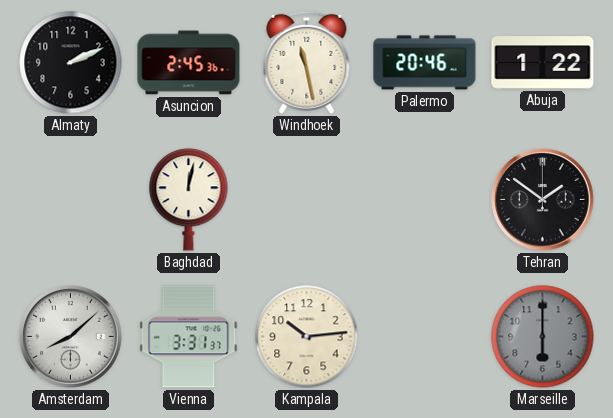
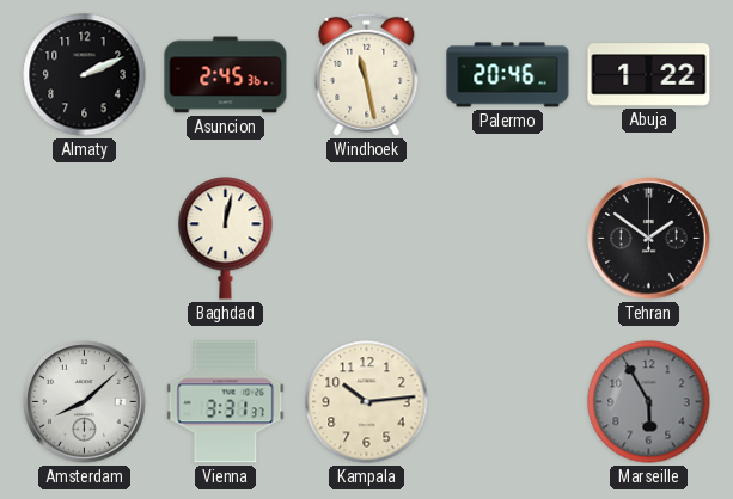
Marseille: 6:00 -> 5:55
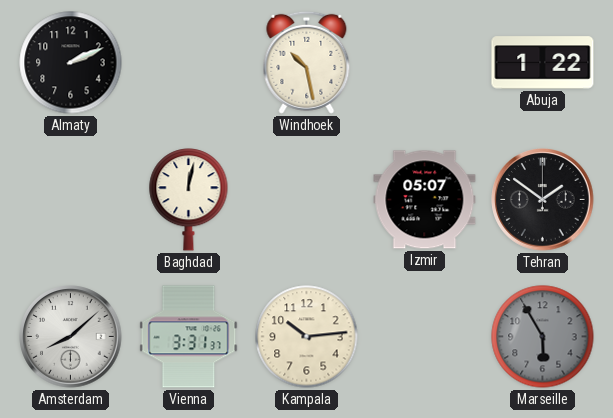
Asuncion: 2:45 -> none
Windhoek: 11:28 -> 10:28
Palermo: 20:46 -> none
Izmir: none -> 05:07
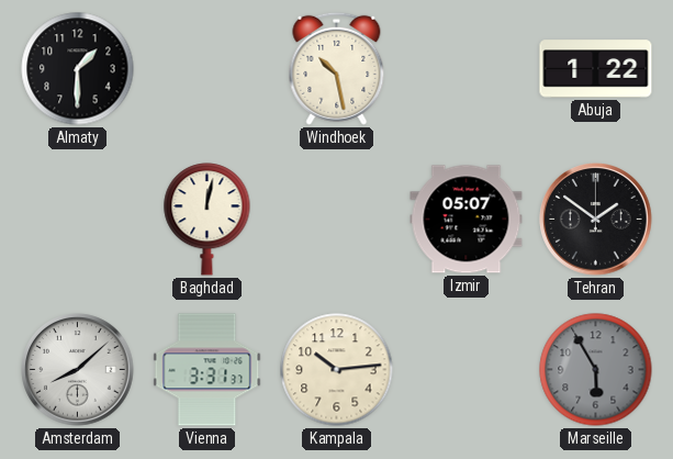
Almaty: 2:11 -> 1:30
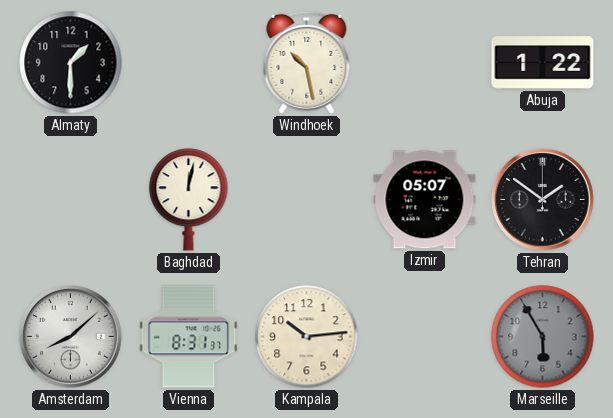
Vienna: 3:31 -> 8:31
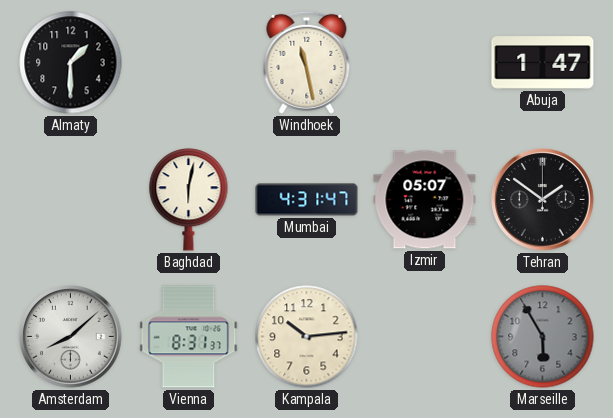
Windhoek: 10:28 -> 11:28
Abuja: 1:22 -> 1:47
Baghdad: 12:02 -> 6:02
Mumbai: none -> 4:31
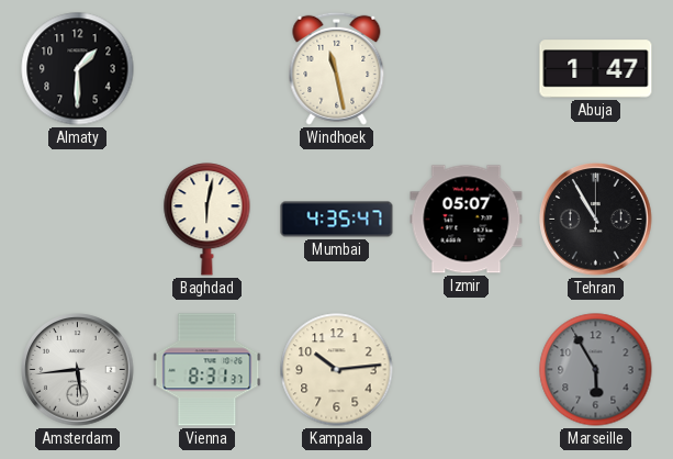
Mumbai: 4:31 -> 4:35
Tehran: 1:51 -> 10:55
Amsterdam: 8:08 -> 5:44
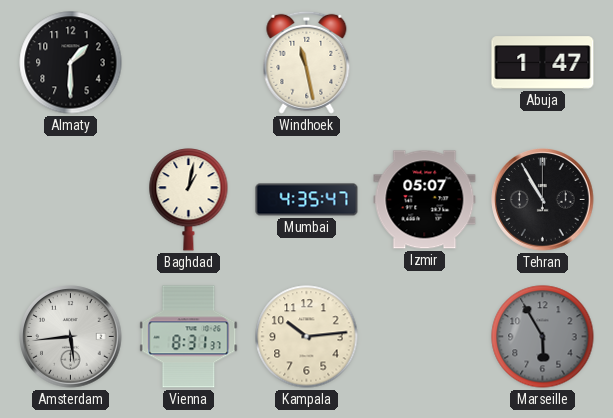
Baghdad: 6:02 -> 1:02
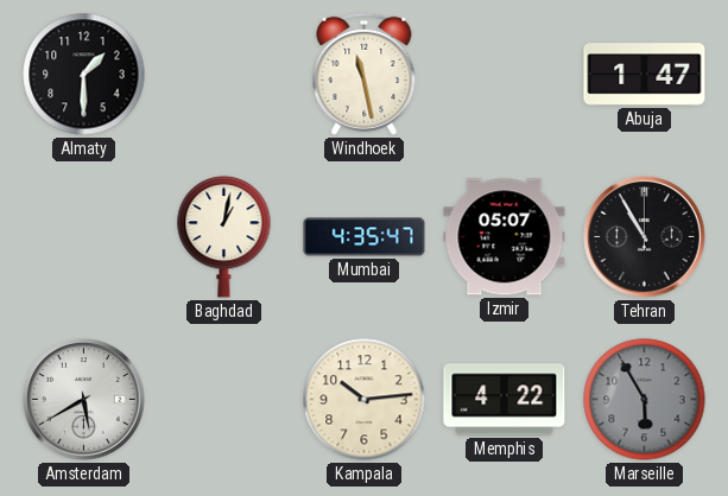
Amsterdam: 5:44 -> 5:40
Vienna: 8:31 -> none
Memphis: none -> 4:22
